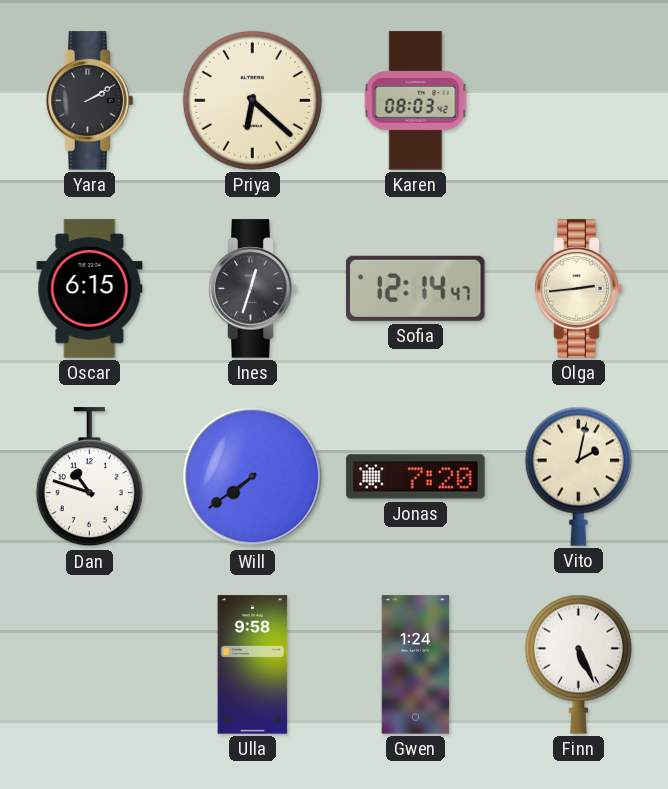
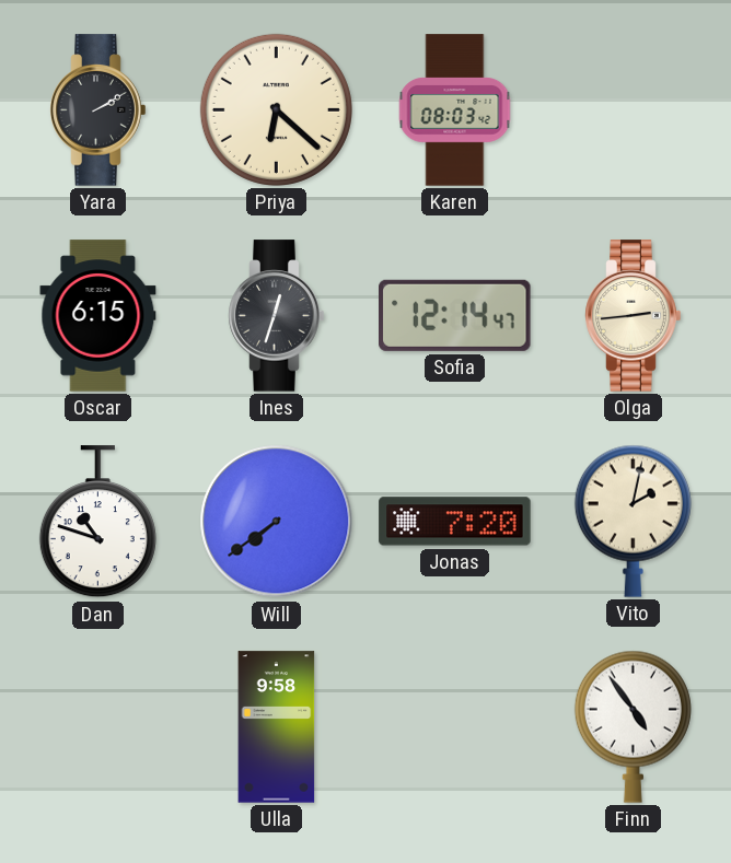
Gwen: 1:24 -> none
Finn: 5:26 -> 4:54
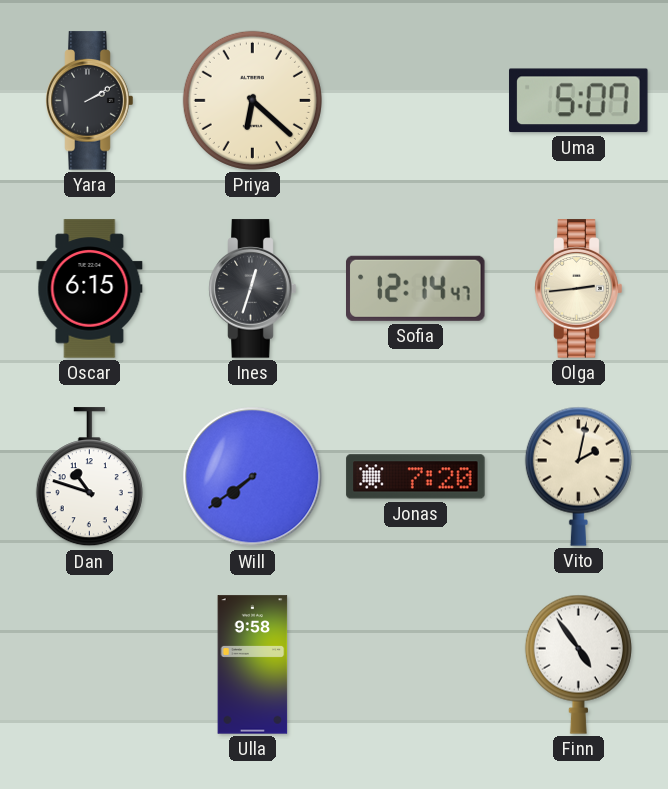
Karen: 08:03 -> none
Uma: none -> 5:07
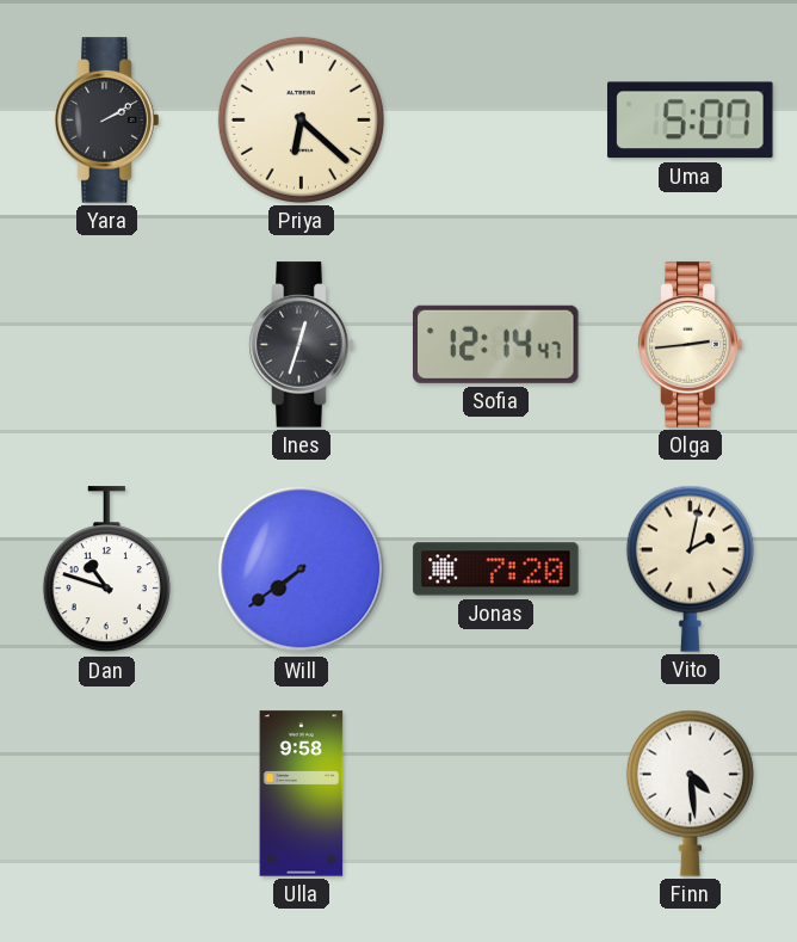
Oscar: 6:15 -> none
Finn: 4:54 -> 4:29
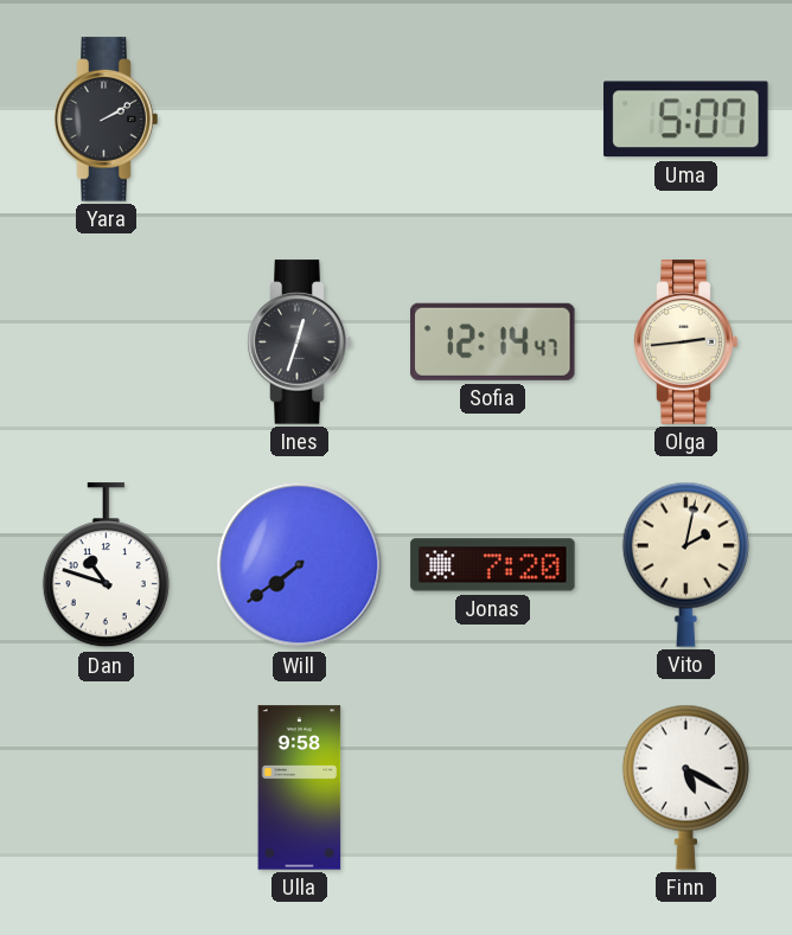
Priya: 6:22 -> none
Finn: 4:29 -> 5:20
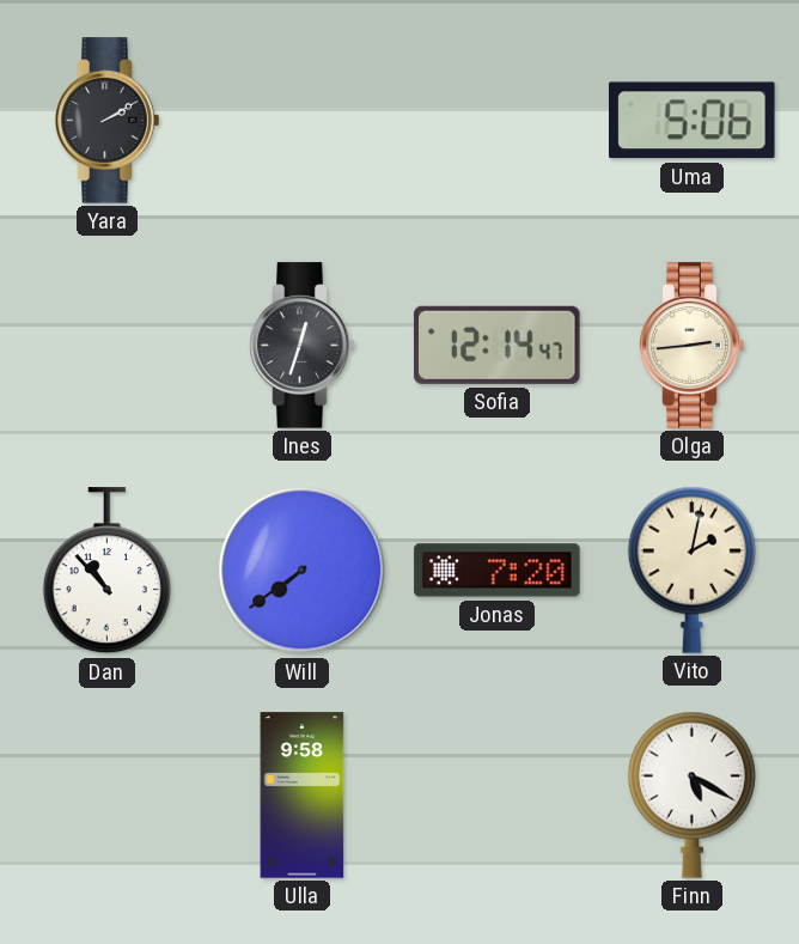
Uma: 5:07 -> 5:06
Dan: 10:48 -> 10:53
